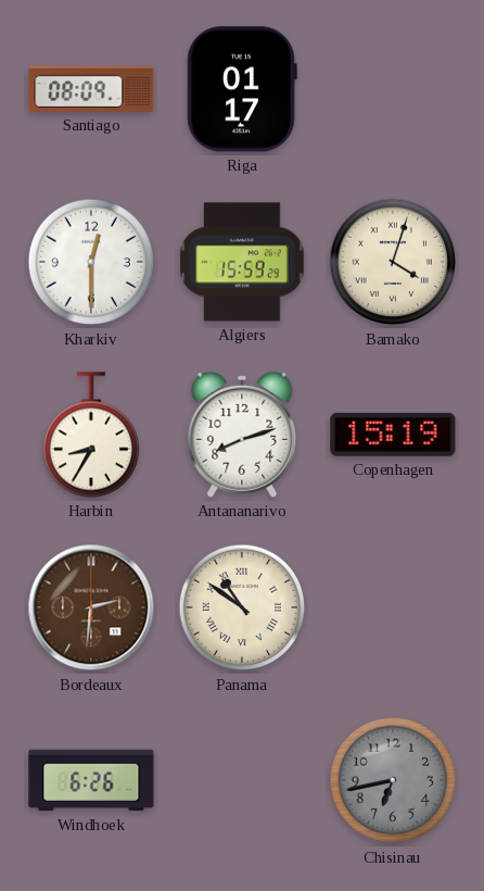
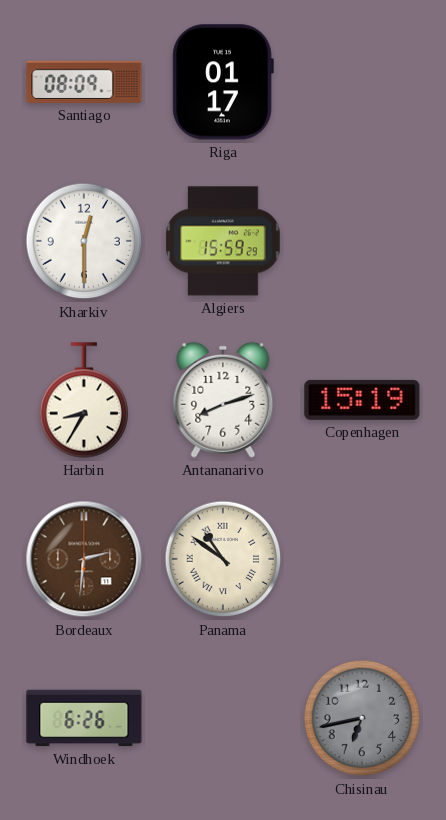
Bamako: 4:03 -> none
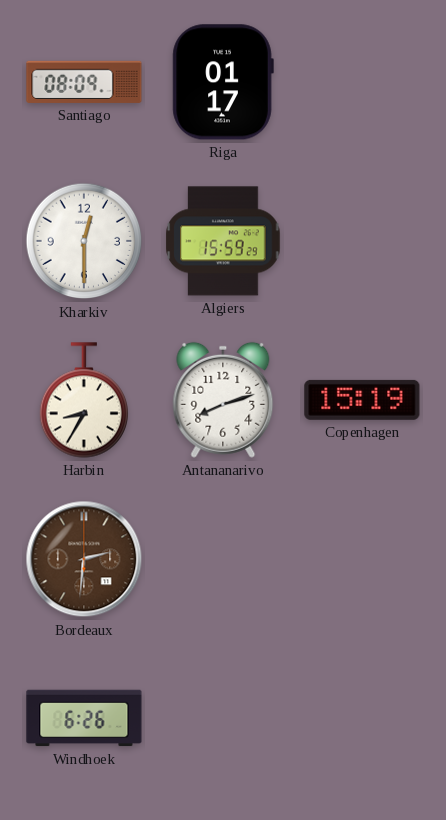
Panama: 10:51 -> none
Chisinau: 6:43 -> none
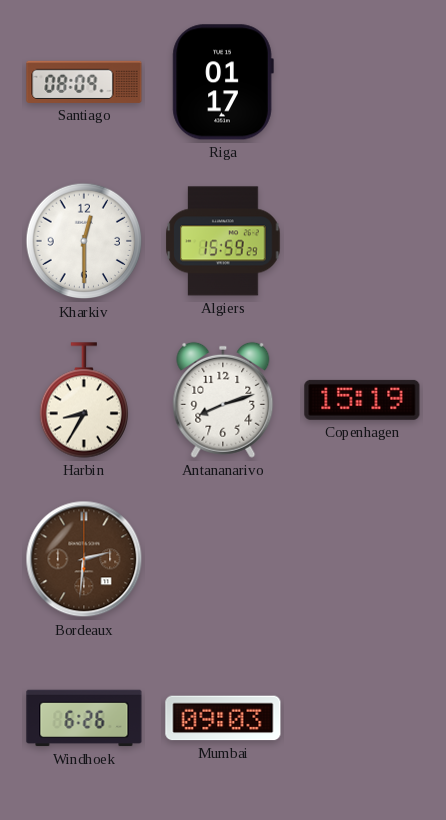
Mumbai: none -> 09:03
